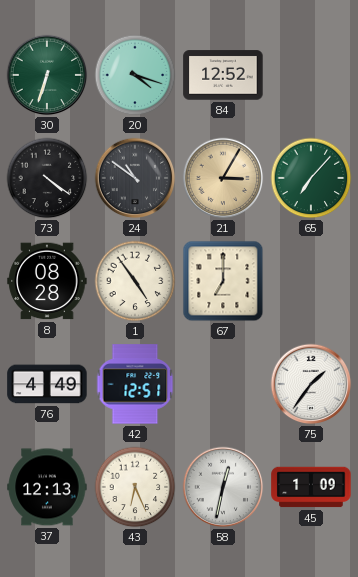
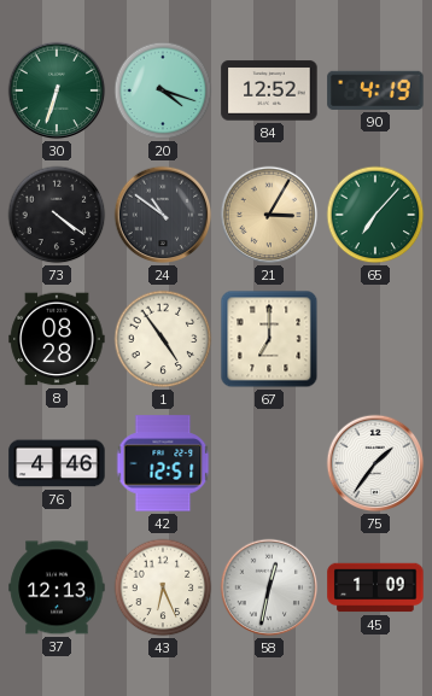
90: none -> 4:19
76: 4:49 -> 4:46
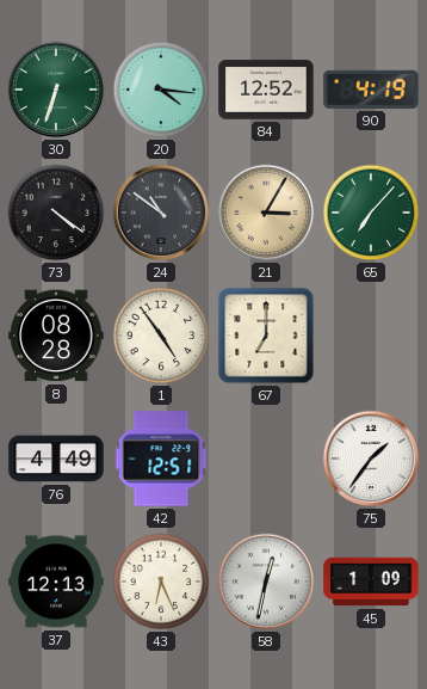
20: 4:18 -> 4:16
76: 4:46 -> 4:49
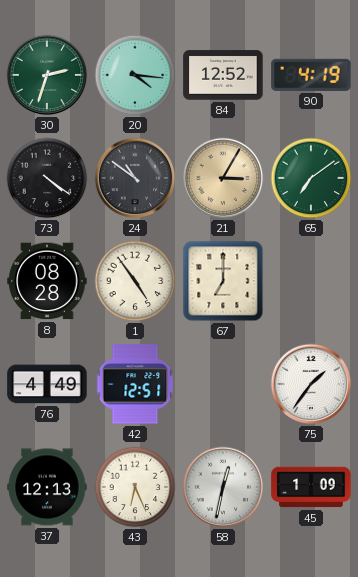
30: 6:33 -> 2:33
65: 7:07 -> 7:09
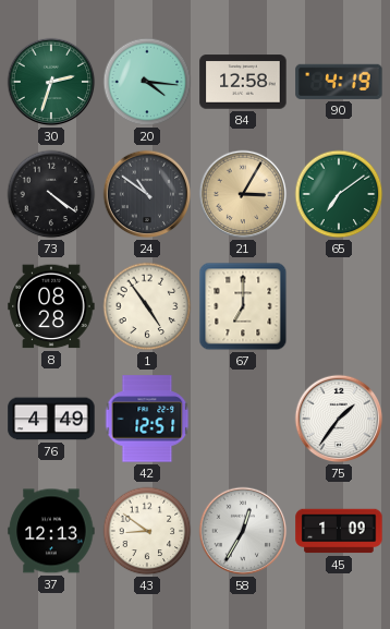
84: 12:52 -> 12:58
43: 6:26 -> 8:51
58: 12:32 -> 12:35
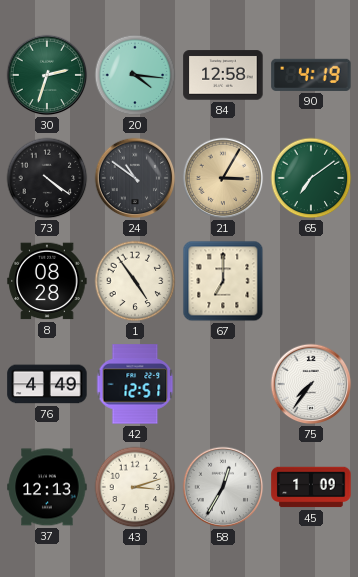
75: 1:36 -> 7:36
43: 8:51 -> 3:12
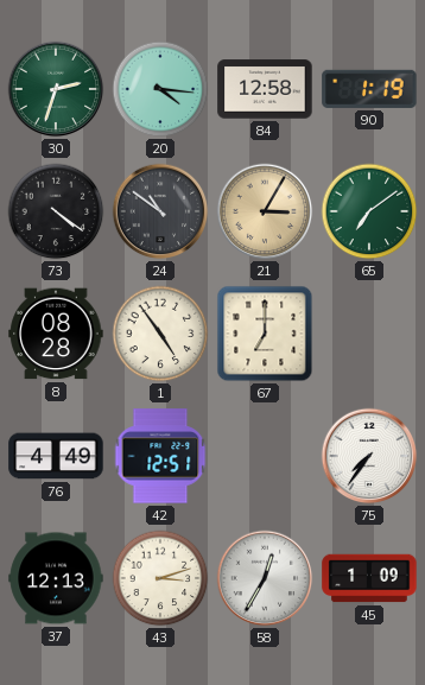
90: 4:19 -> 1:19
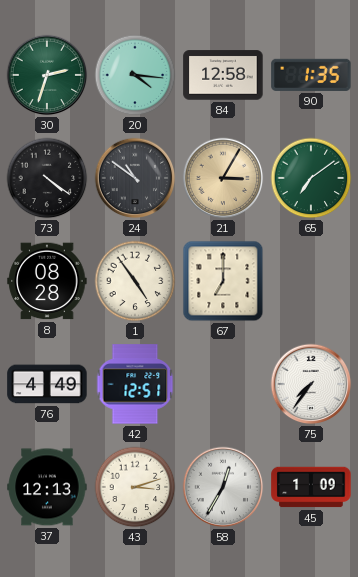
90: 1:19 -> 1:35
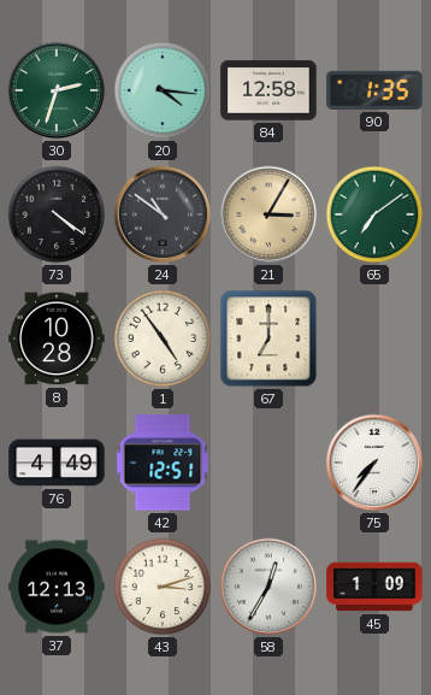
8: 08:28 -> 10:28
